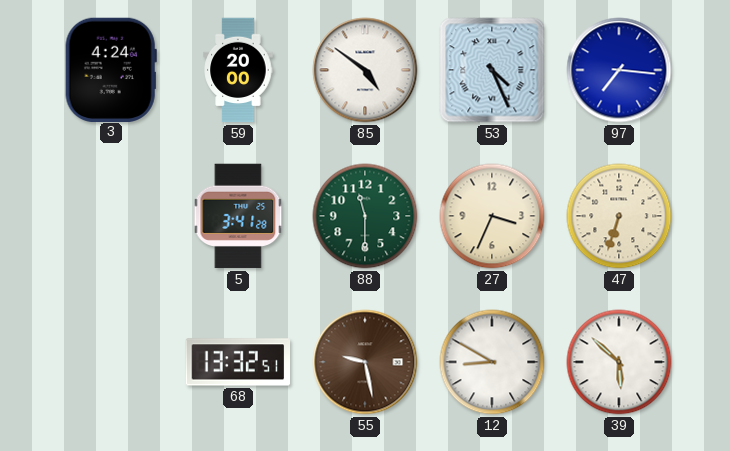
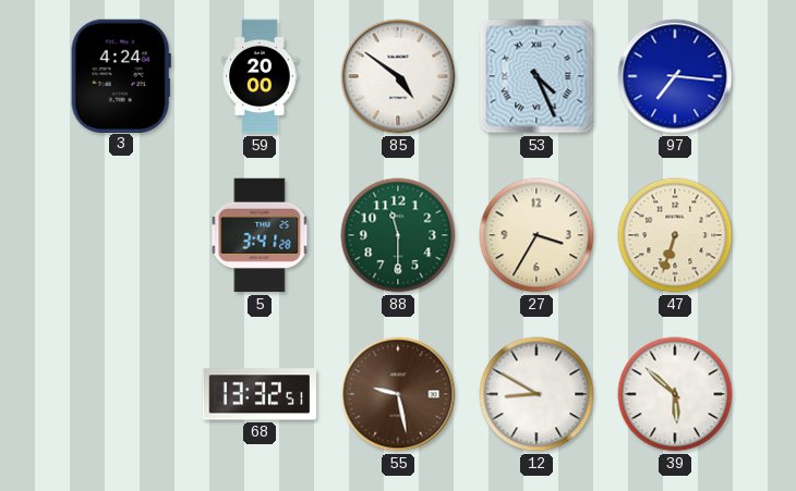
27: 3:34 -> 3:35
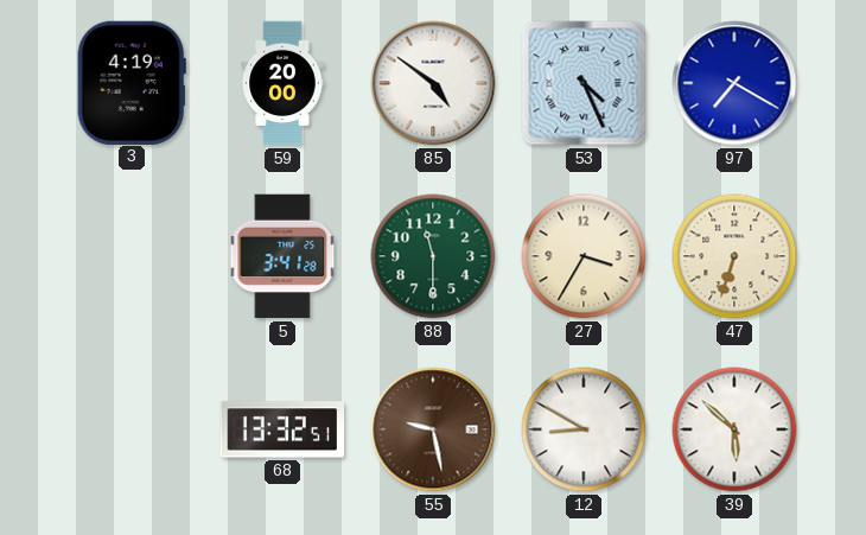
3: 4:24 -> 4:19
97: 7:16 -> 7:20
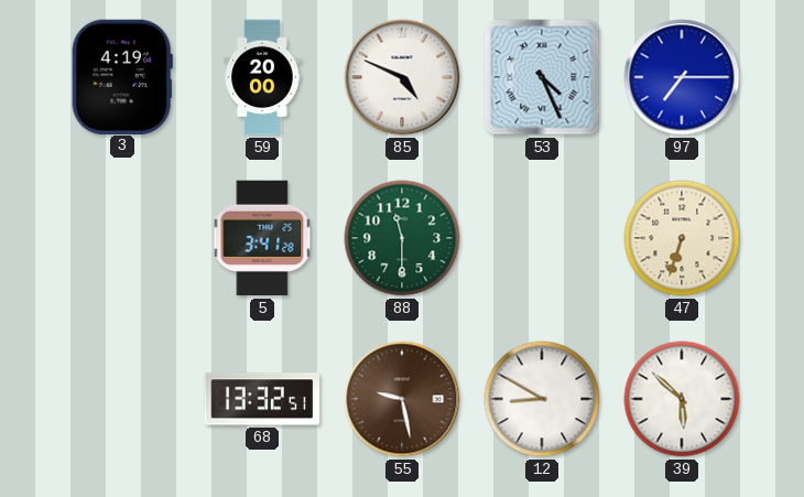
85: 4:51 -> 4:49
97: 7:20 -> 7:15
27: 3:35 -> none
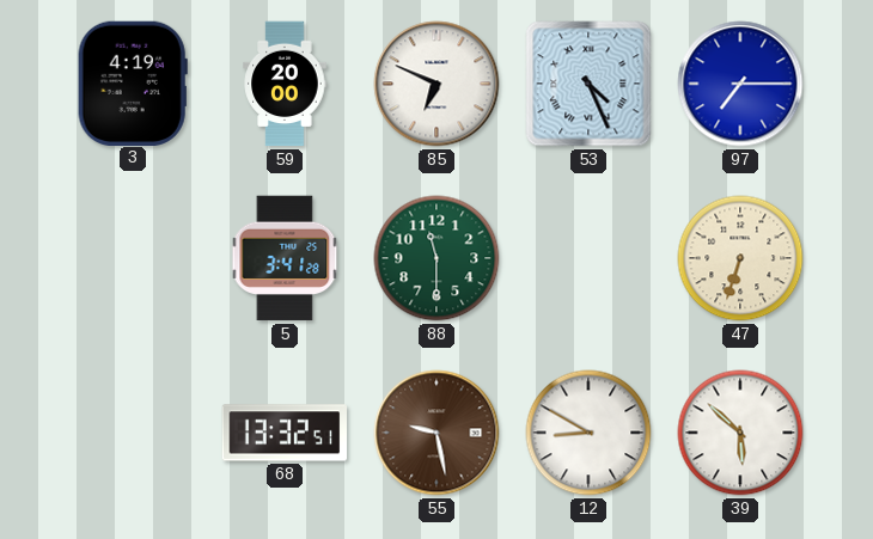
85: 4:49 -> 6:49
